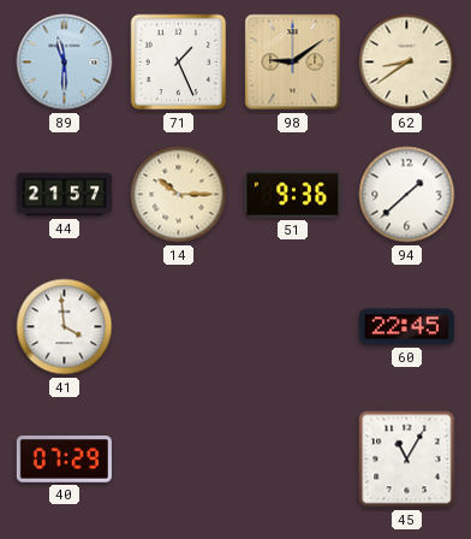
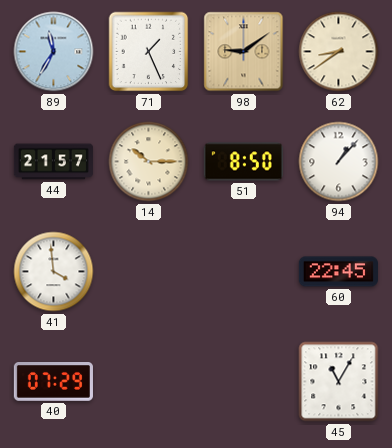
89: 11:30 -> 11:35
51: 9:36 -> 8:50
94: 1:38 -> 1:07
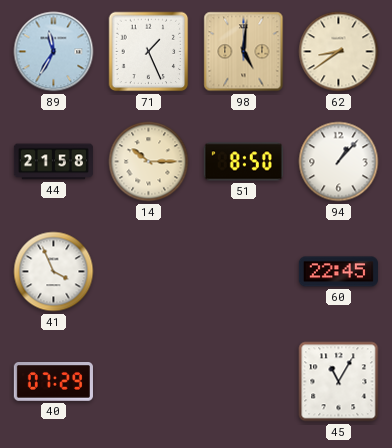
98: 9:09 -> 5:01
44: 21:57 -> 21:58
41: 3:59 -> 3:56
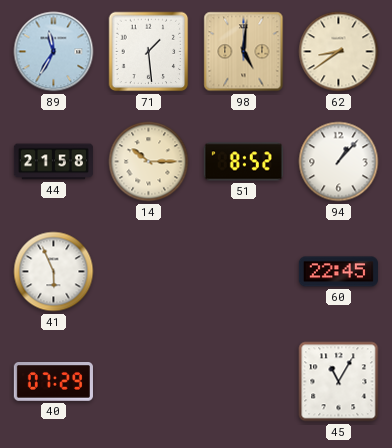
71: 1:26 -> 1:29
51: 8:50 -> 8:52
41: 3:56 -> 5:56
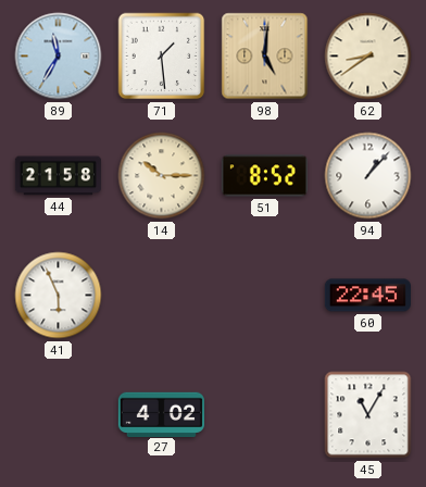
40: 07:29 -> none
27: none -> 4:02
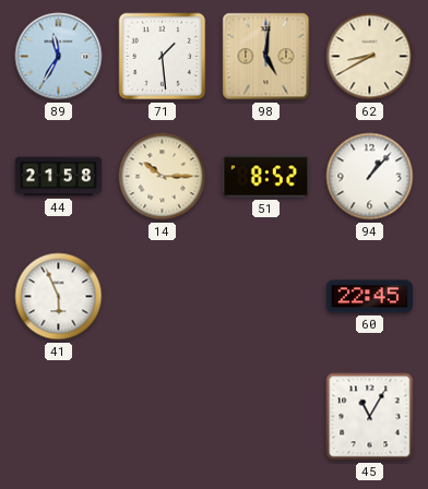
62: 8:39 -> 8:40
27: 4:02 -> none
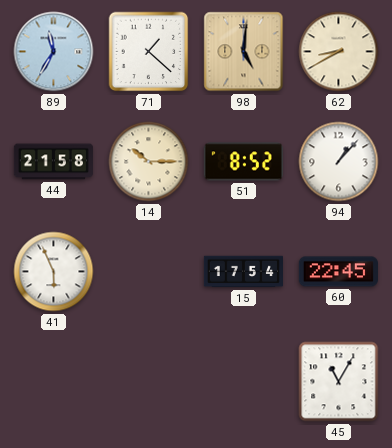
71: 1:29 -> 1:22
15: none -> 17:54
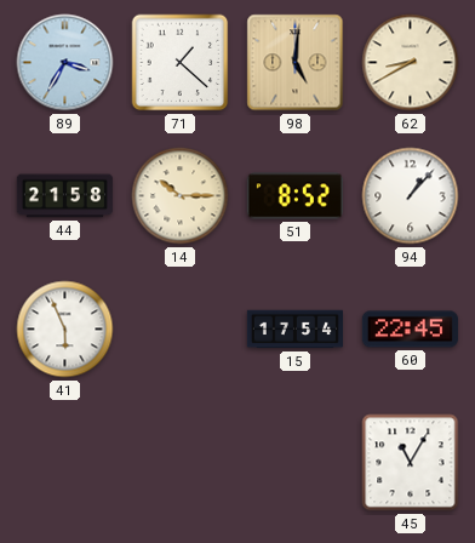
89: 11:35 -> 3:35
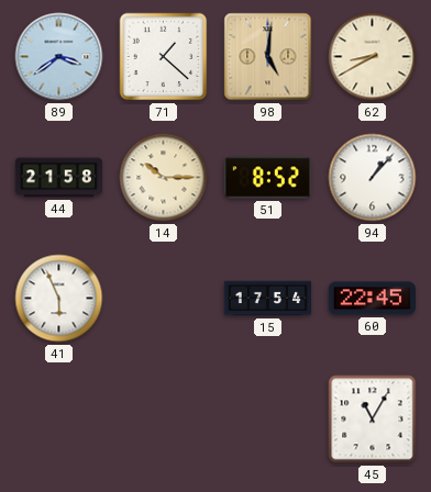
89: 3:35 -> 3:39
